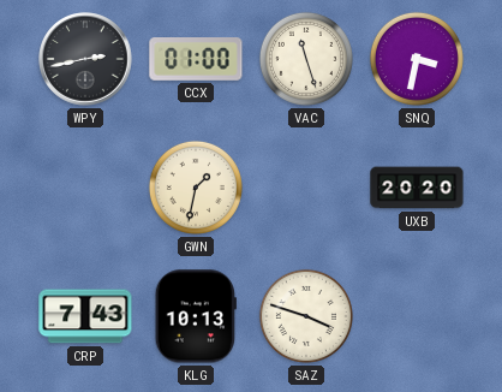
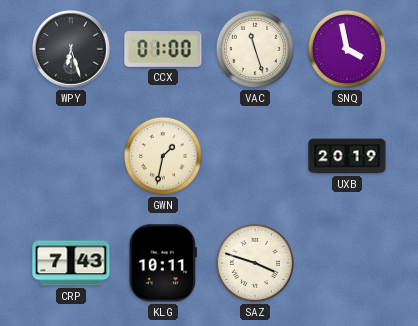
WPY: 2:43 -> 6:27
SNQ: 3:32 -> 3:58
UXB: 20:20 -> 20:19
KLG: 10:13 -> 10:11
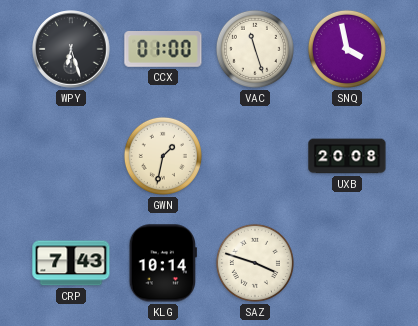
UXB: 20:19 -> 20:08
KLG: 10:11 -> 10:14
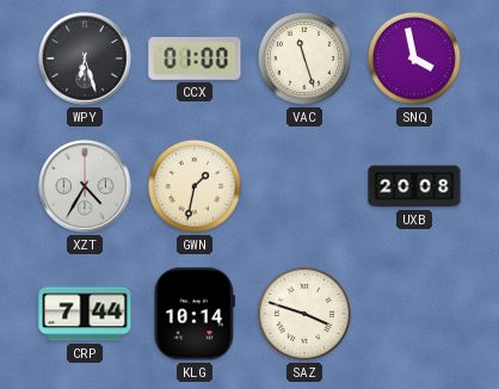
XZT: none -> 4:35
CRP: 7:43 -> 7:44
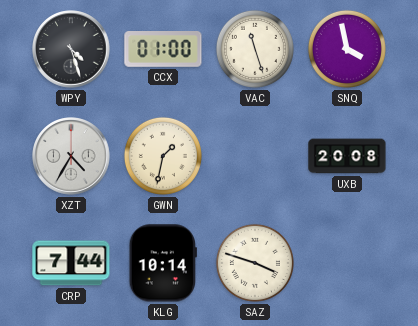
WPY: 6:27 -> 4:27
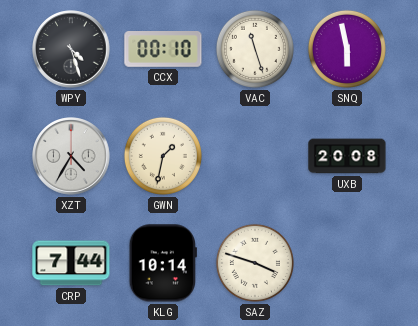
CCX: 01:00 -> 00:10
SNQ: 3:58 -> 5:58
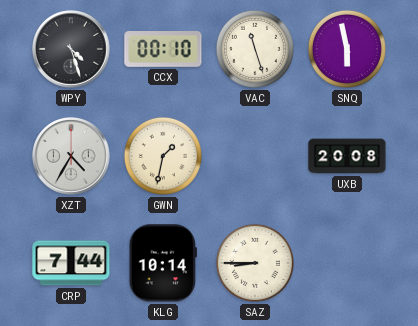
SAZ: 3:48 -> 8:45
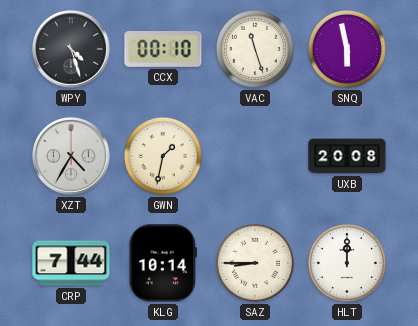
HLT: none -> 12:00
